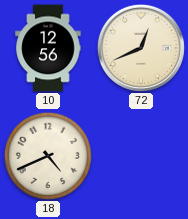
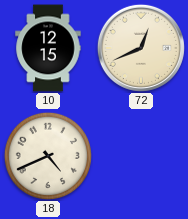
10: 12:56 -> 12:15
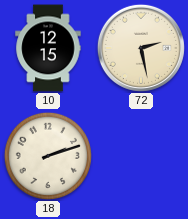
72: 12:41 -> 2:28
18: 4:41 -> 2:12
